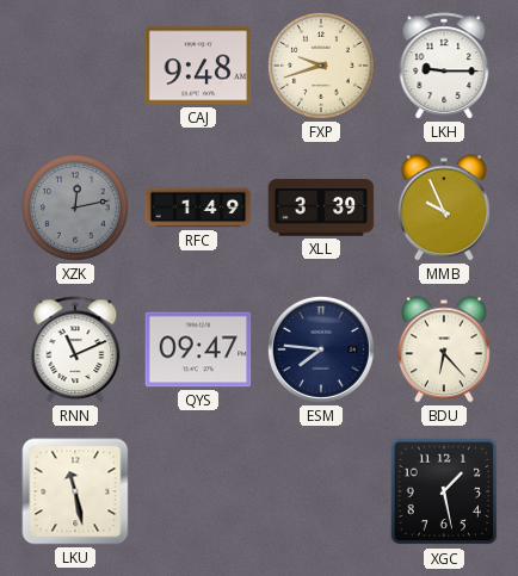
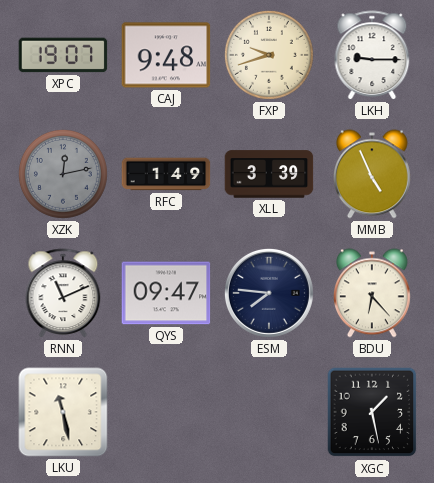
XPC: none -> 19:07
MMB: 9:56 -> 4:56
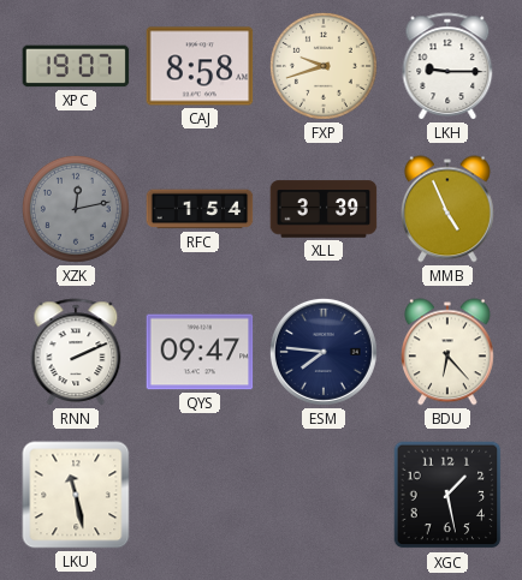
CAJ: 9:48 -> 8:58
RFC: 1:49 -> 1:54
RNN: 11:11 -> 2:11
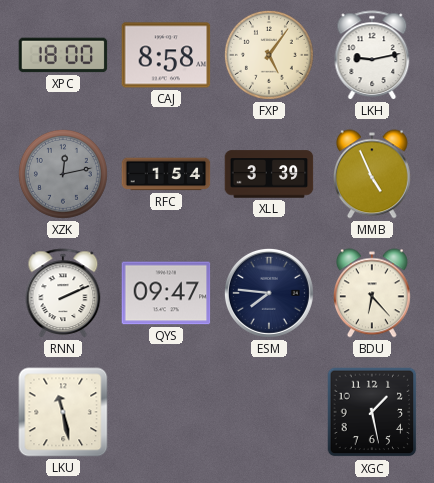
XPC: 19:07 -> 18:00
FXP: 9:42 -> 5:06
LKH: 9:15 -> 9:13
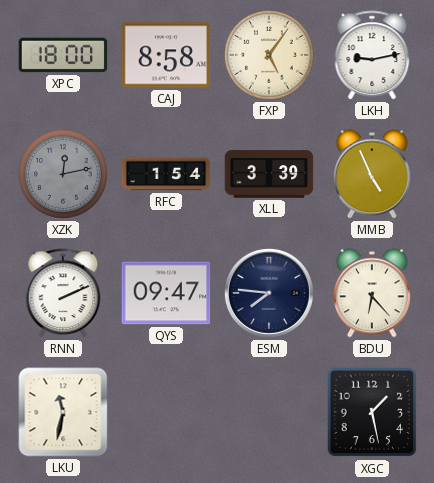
LKU: 11:28 -> 11:32
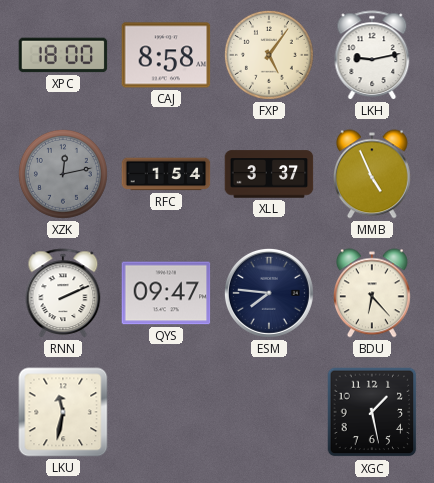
XLL: 3:39 -> 3:37
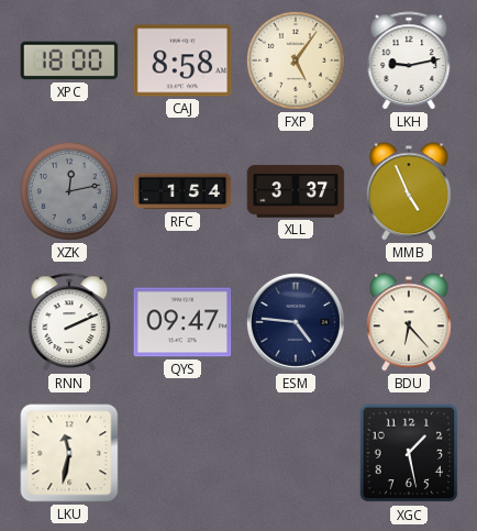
ESM: 7:46 -> 4:46
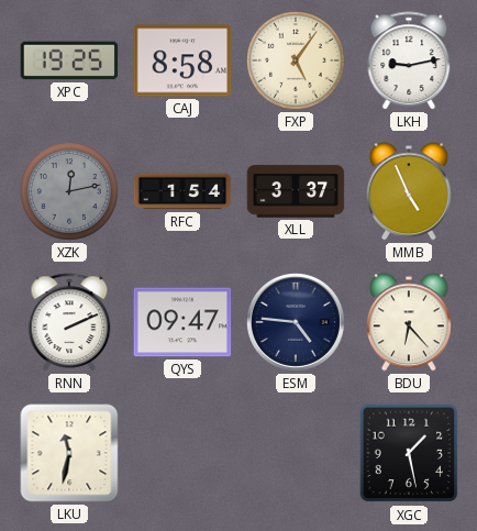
XPC: 18:00 -> 19:25
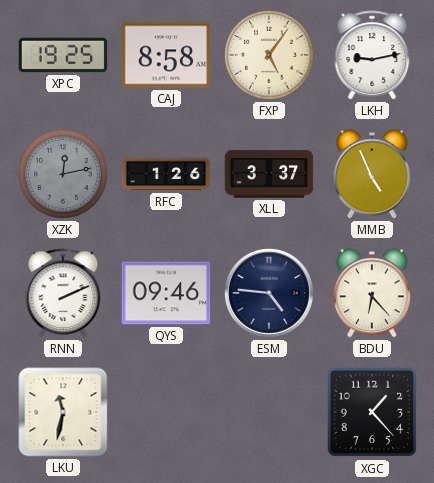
RFC: 1:54 -> 1:26
QYS: 09:47 -> 09:46
XGC: 1:28 -> 1:23
